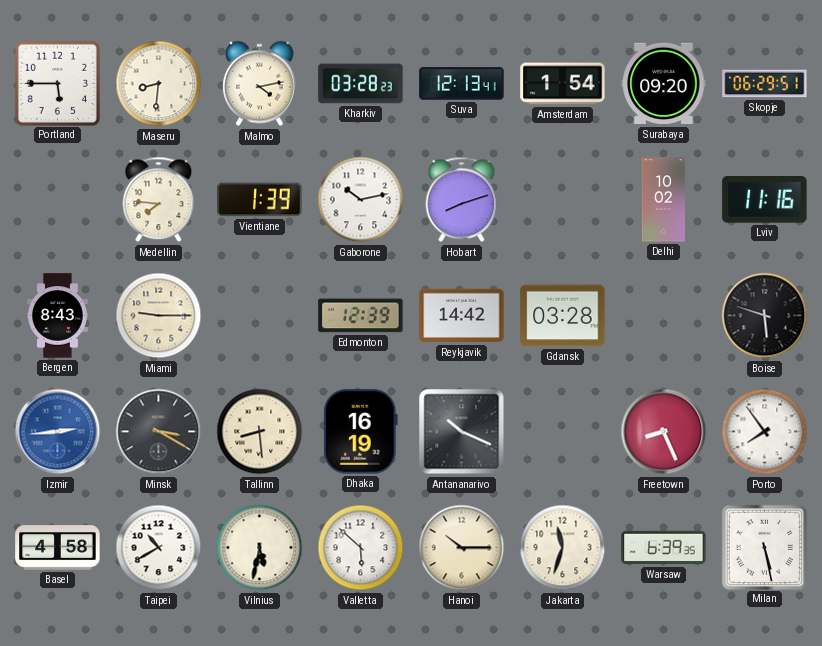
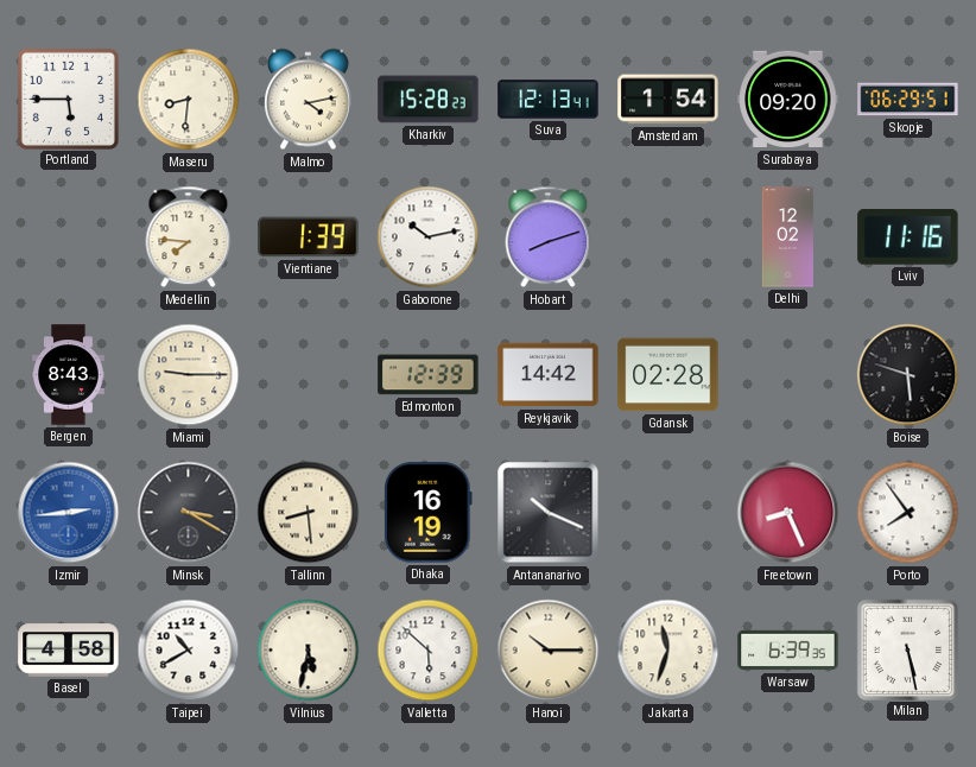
Kharkiv: 03:28 -> 15:28
Delhi: 10:02 -> 12:02
Gdansk: 03:28 -> 02:28
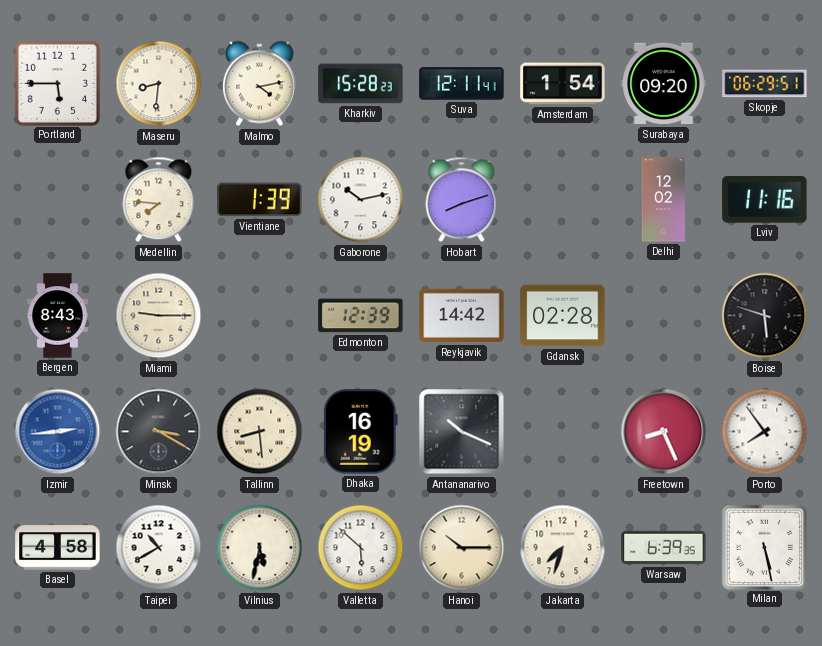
Suva: 12:13 -> 12:11
Jakarta: 11:33 -> 7:33
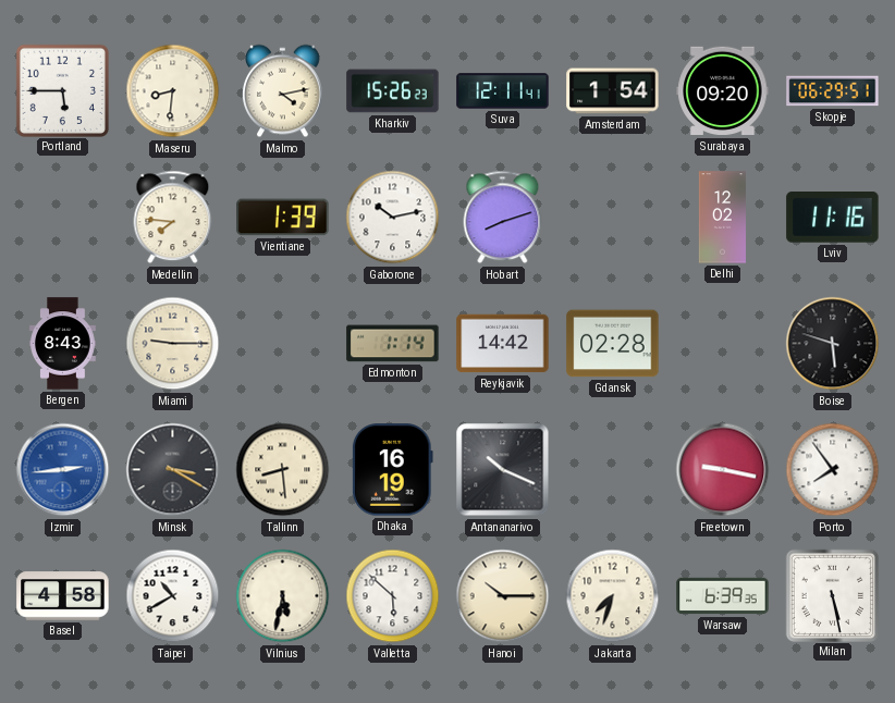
Kharkiv: 15:28 -> 15:26
Edmonton: 12:39 -> 1:14
Freetown: 8:26 -> 9:17
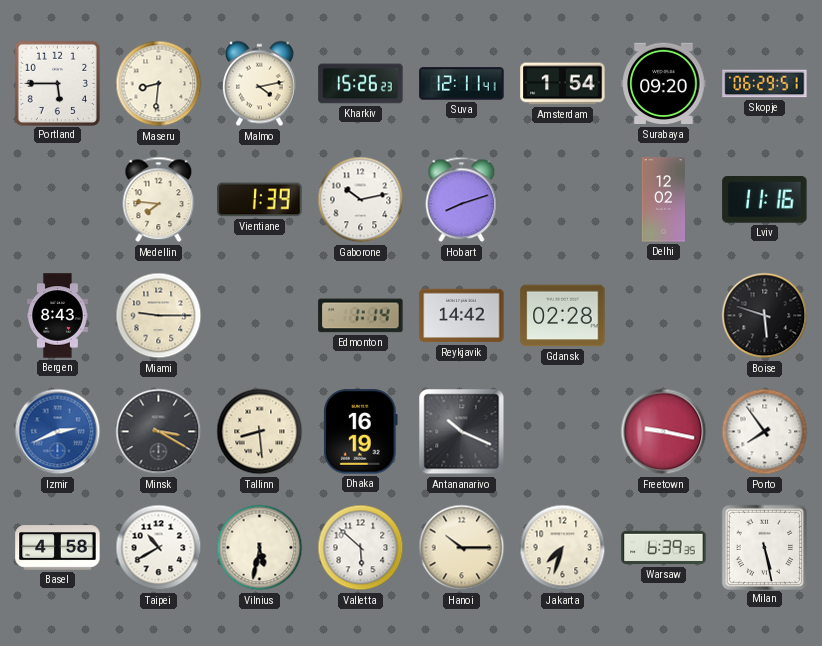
Izmir: 2:44 -> 2:41
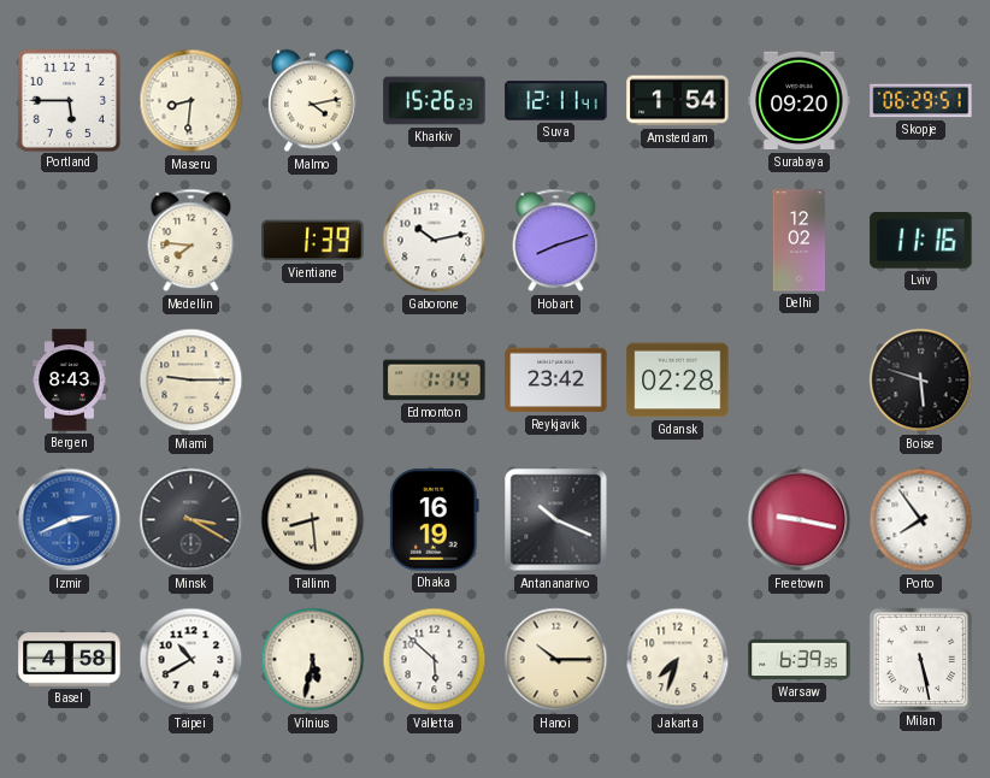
Reykjavik: 14:42 -> 23:42
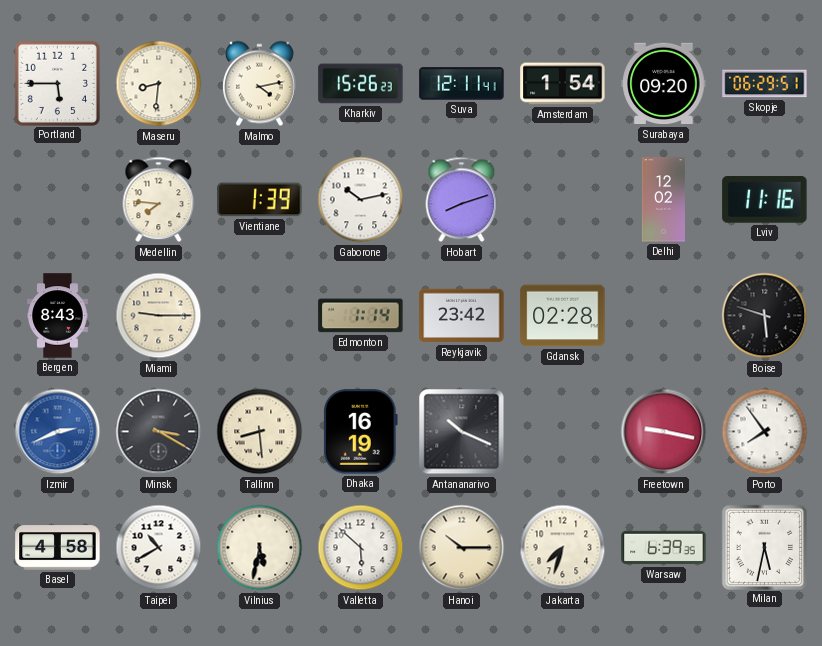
Milan: 5:28 -> 5:32
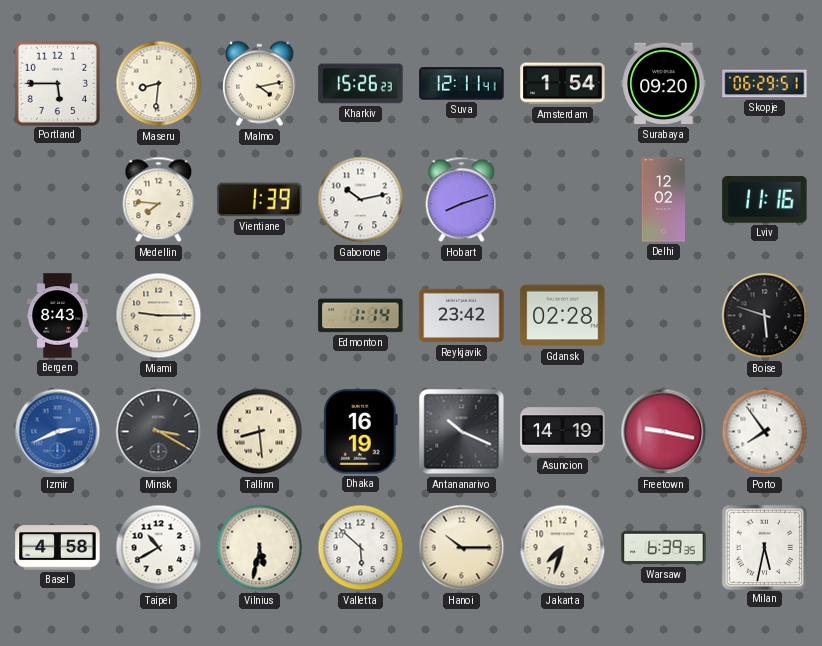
Asuncion: none -> 14:19
